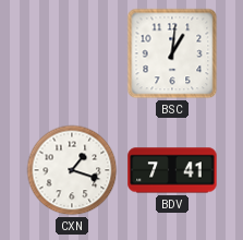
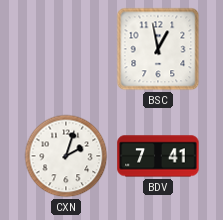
BSC: 1:01 -> 12:58
CXN: 1:18 -> 2:03
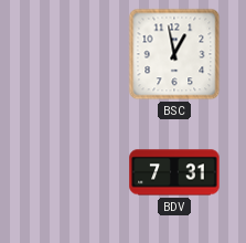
CXN: 2:03 -> none
BDV: 7:41 -> 7:31
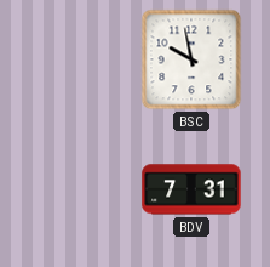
BSC: 12:58 -> 9:58
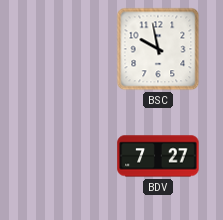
BDV: 7:31 -> 7:27
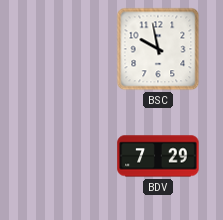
BDV: 7:27 -> 7:29
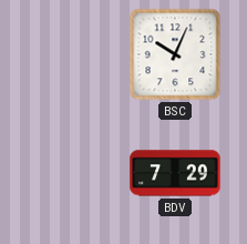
BSC: 9:58 -> 10:04
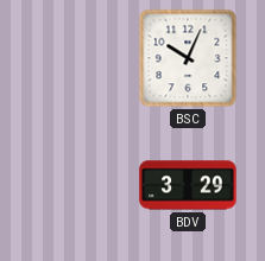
BDV: 7:29 -> 3:29
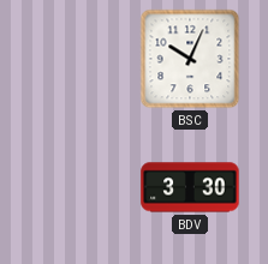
BDV: 3:29 -> 3:30
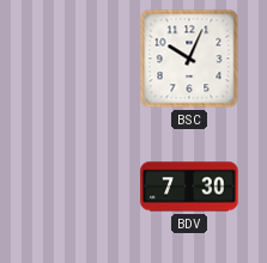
BDV: 3:30 -> 7:30
